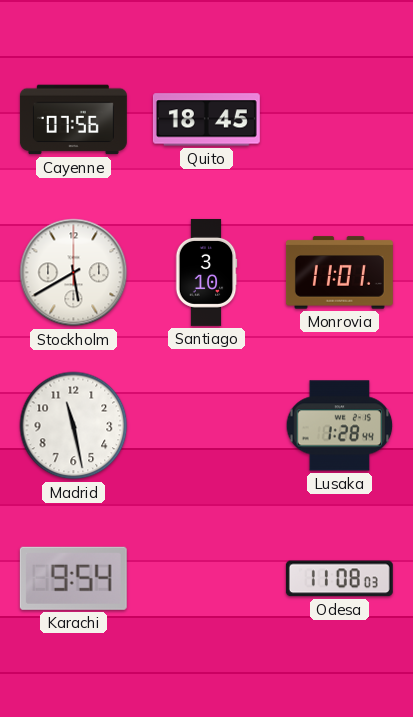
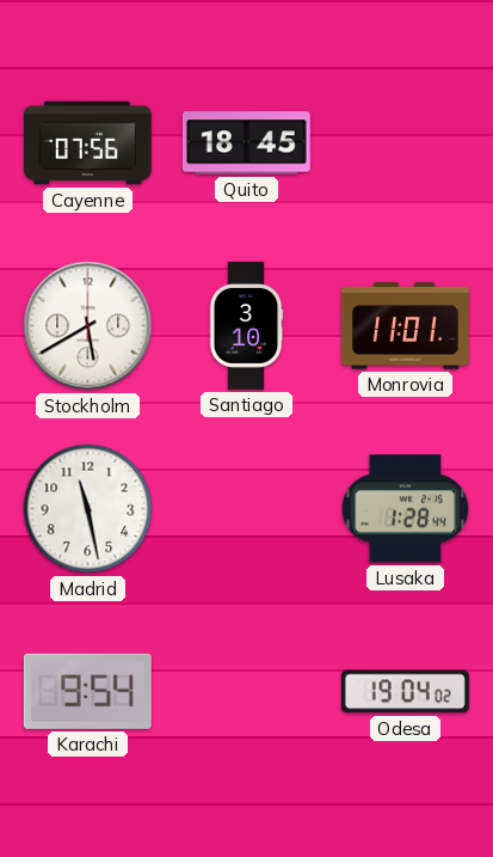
Odesa: 11:08 -> 19:04
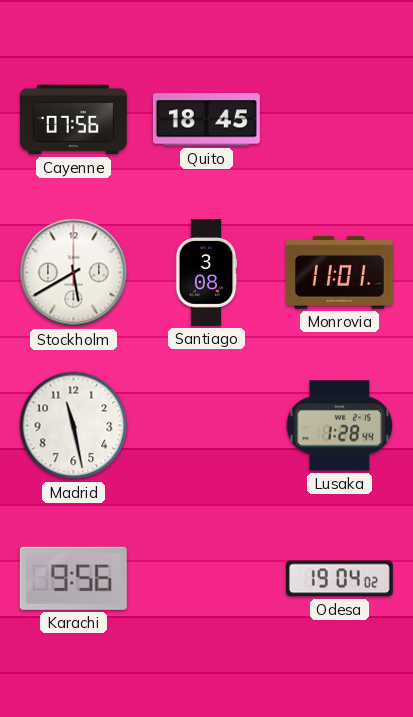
Santiago: 3:10 -> 3:08
Karachi: 9:54 -> 9:56
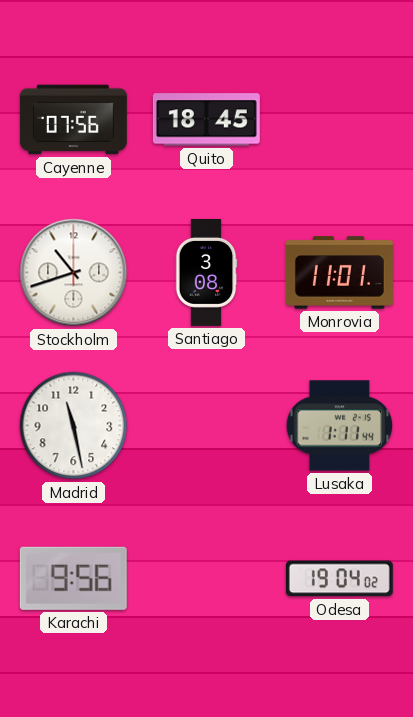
Stockholm: 5:40 -> 10:42
Lusaka: 1:28 -> 1:11
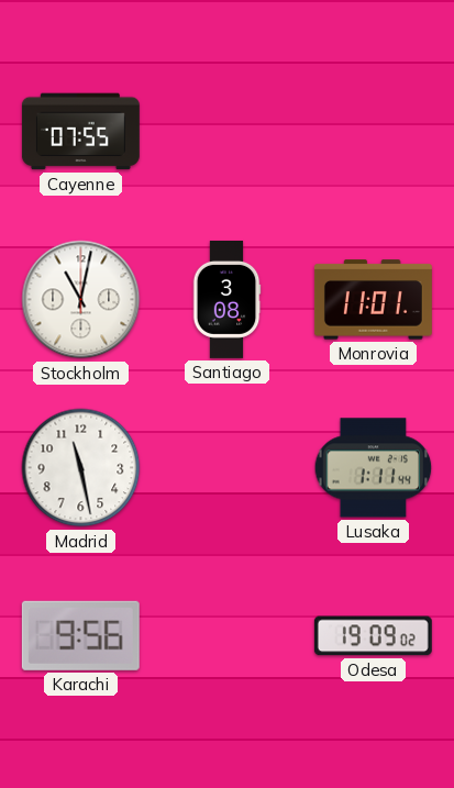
Cayenne: 07:56 -> 07:55
Quito: 18:45 -> none
Stockholm: 10:42 -> 11:02
Odesa: 19:04 -> 19:09
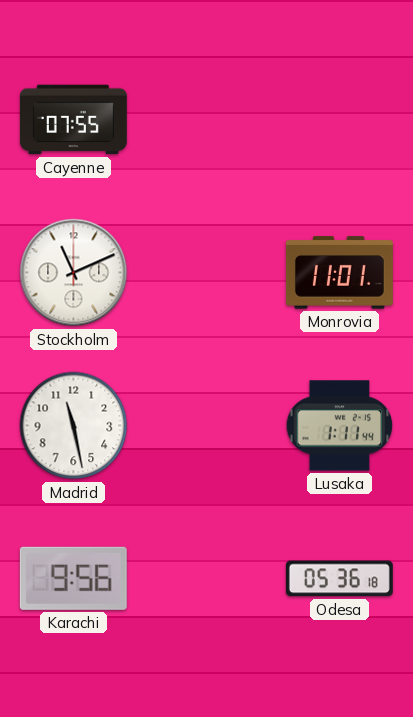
Stockholm: 11:02 -> 11:11
Santiago: 3:08 -> none
Odesa: 19:09 -> 05:36
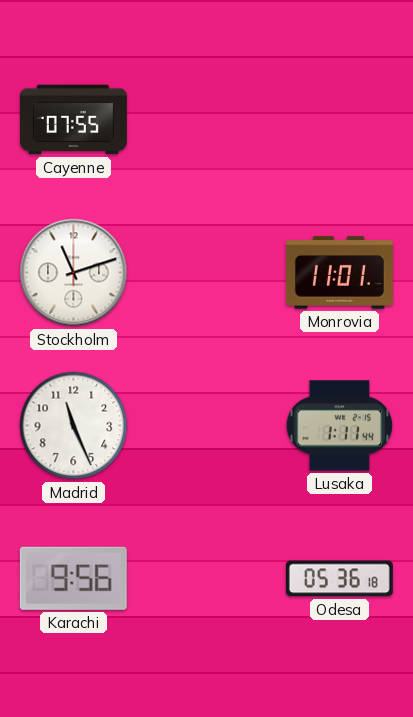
Stockholm: 11:11 -> 11:12
Madrid: 11:28 -> 11:26
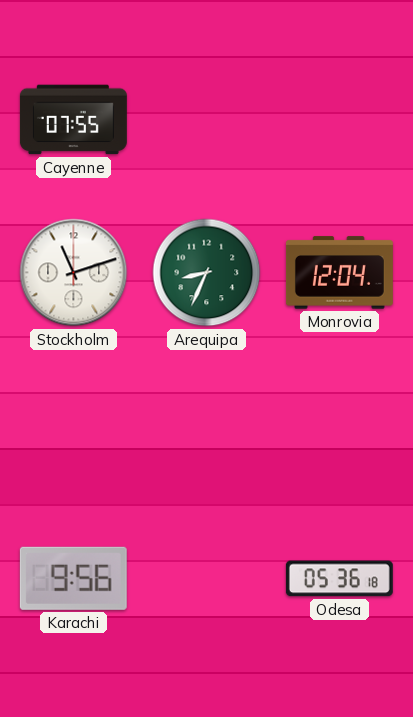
Arequipa: none -> 8:34
Monrovia: 11:01 -> 12:04
Madrid: 11:26 -> none
Lusaka: 1:11 -> none
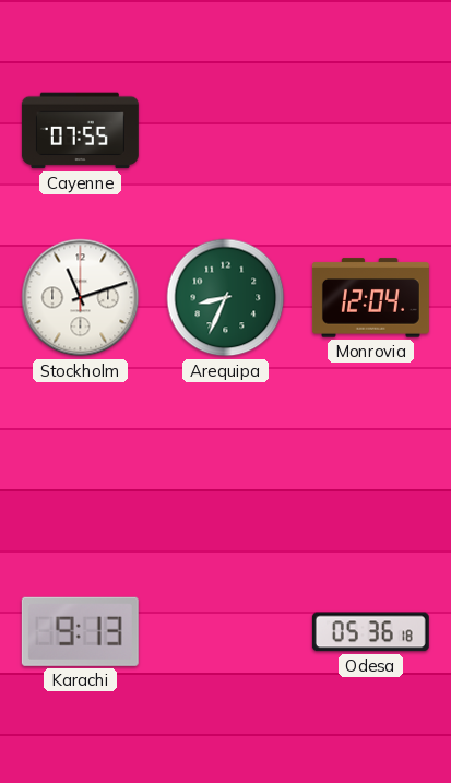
Karachi: 9:56 -> 9:13
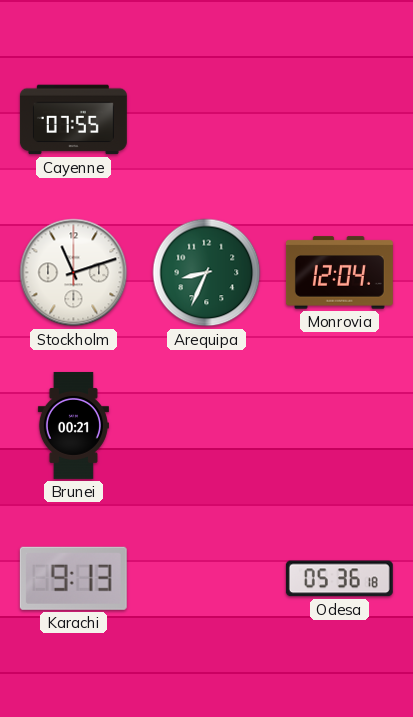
Brunei: none -> 00:21
